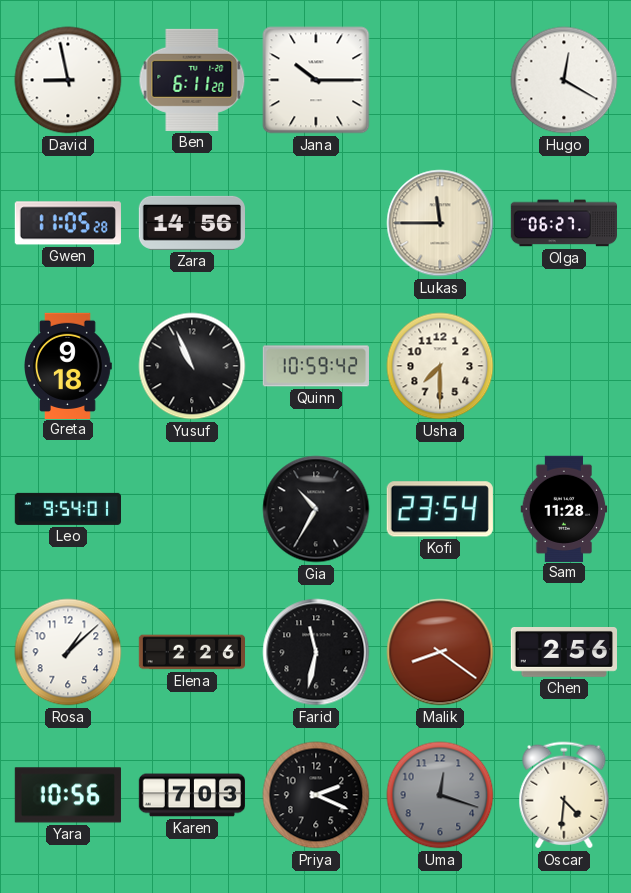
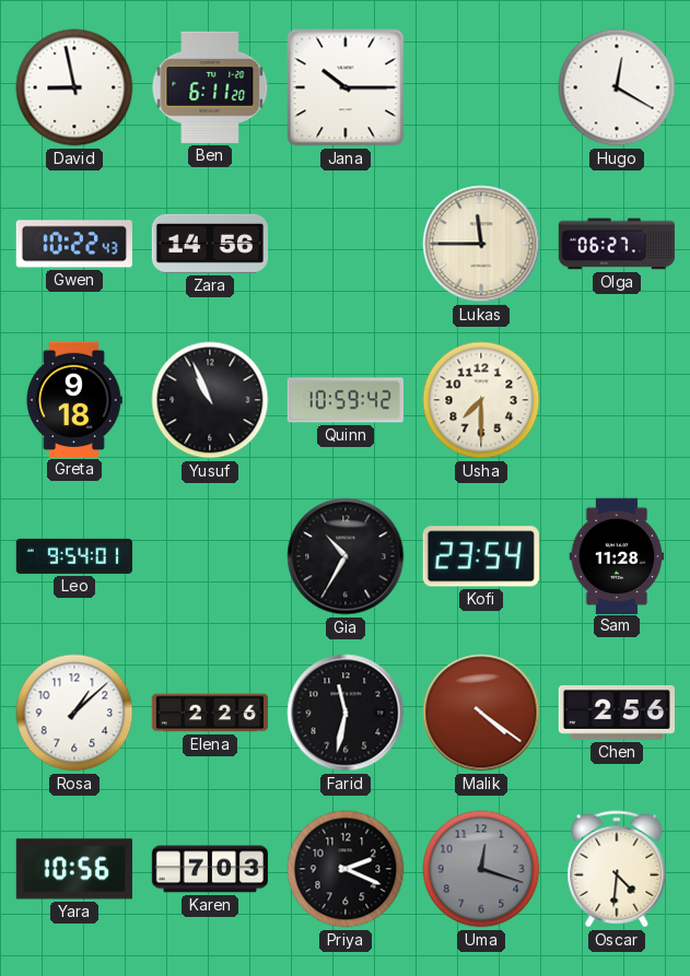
Gwen: 11:05 -> 10:22
Malik: 8:21 -> 4:21
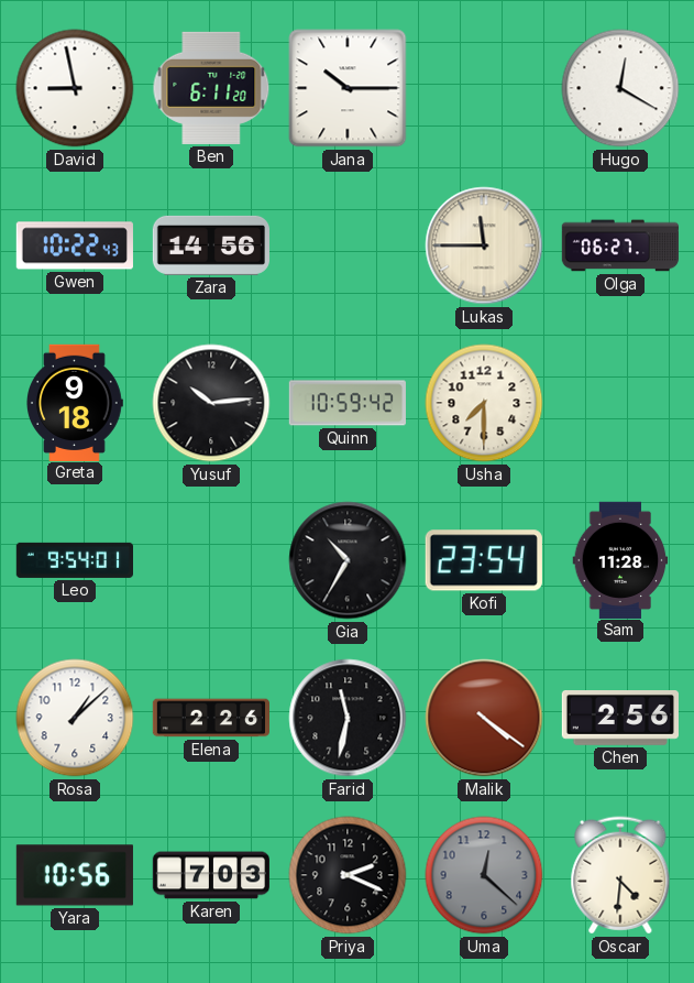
Yusuf: 10:56 -> 10:14
Uma: 12:18 -> 12:22
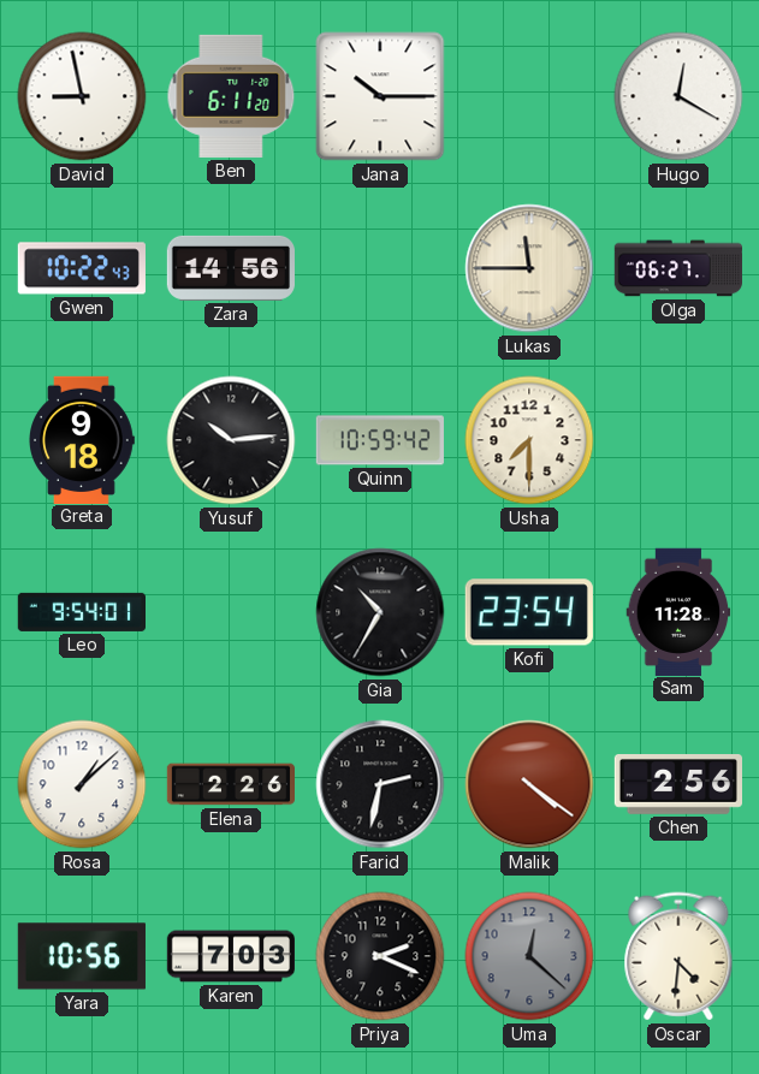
Farid: 11:32 -> 2:32
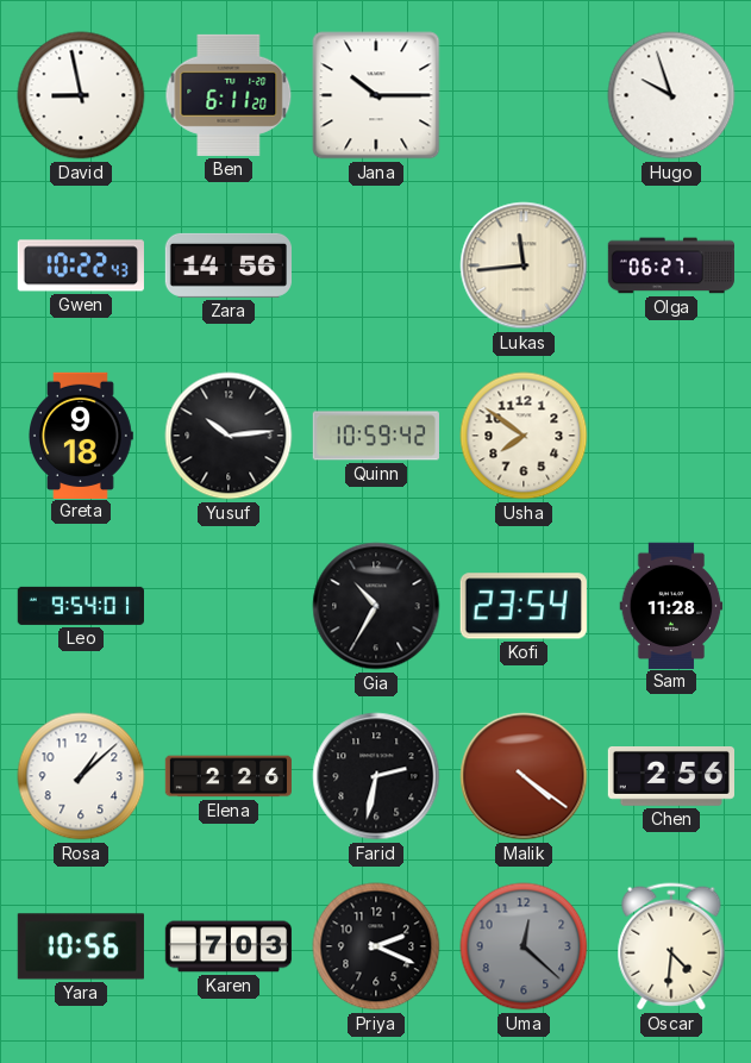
Hugo: 12:20 -> 9:57
Lukas: 11:45 -> 11:44
Usha: 7:30 -> 7:51
